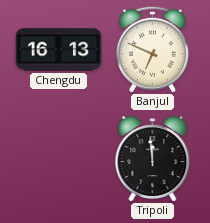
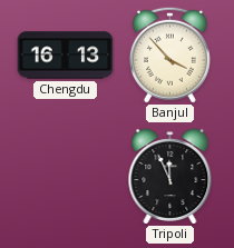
Banjul: 6:49 -> 3:53
Tripoli: 11:59 -> 11:56
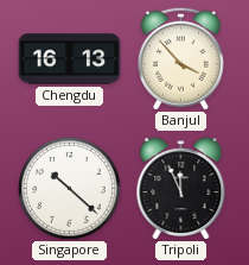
Singapore: none -> 10:22
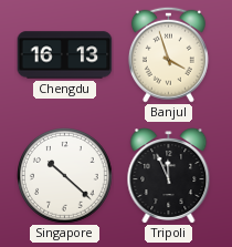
Banjul: 3:53 -> 3:57
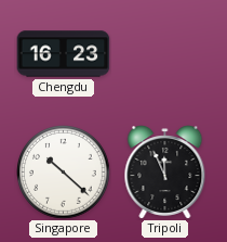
Chengdu: 16:13 -> 16:23
Banjul: 3:57 -> none
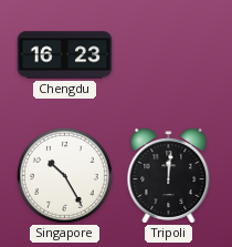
Singapore: 10:22 -> 10:25
Tripoli: 11:56 -> 12:01
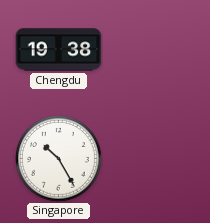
Chengdu: 16:23 -> 19:38
Tripoli: 12:01 -> none
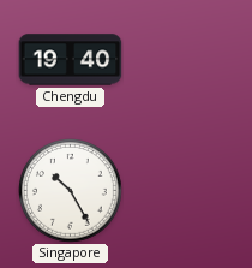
Chengdu: 19:38 -> 19:40
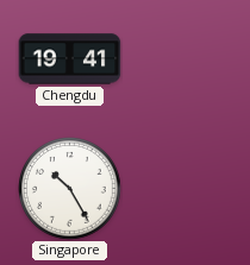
Chengdu: 19:40 -> 19:41
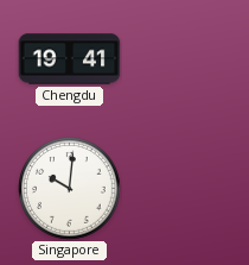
Singapore: 10:25 -> 10:01
